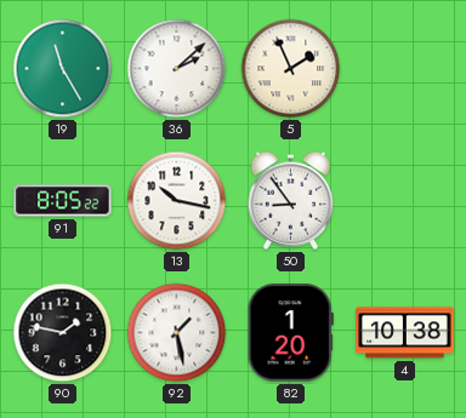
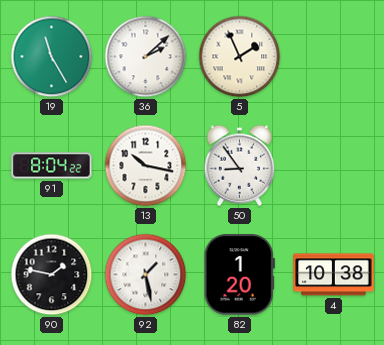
91: 8:05 -> 8:04
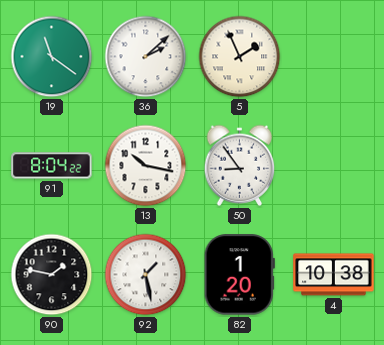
19: 11:25 -> 11:21
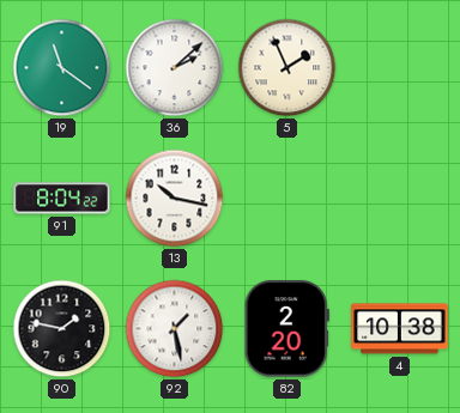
50: 8:54 -> none
82: 1:20 -> 2:20
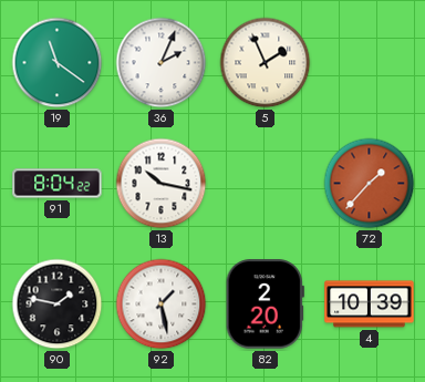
36: 2:08 -> 2:04
72: none -> 1:37
4: 10:38 -> 10:39
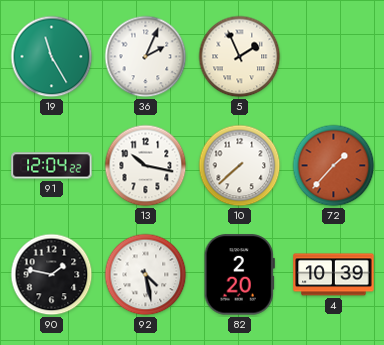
19: 11:21 -> 11:25
91: 8:04 -> 12:04
10: none -> 7:38
92: 1:28 -> 4:28
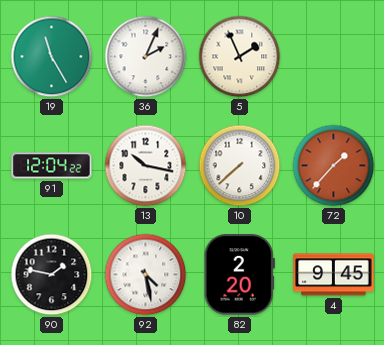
4: 10:39 -> 9:45
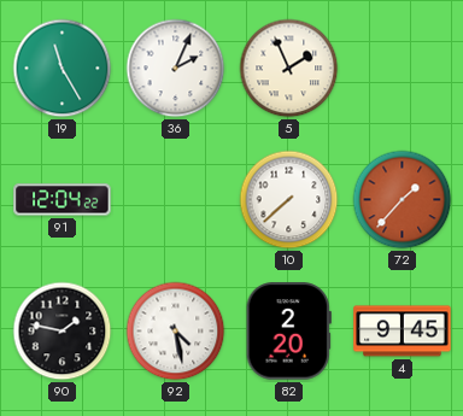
13: 10:17 -> none
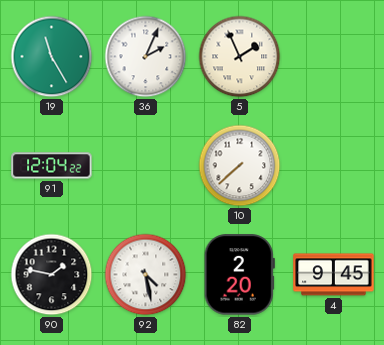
72: 1:37 -> none
